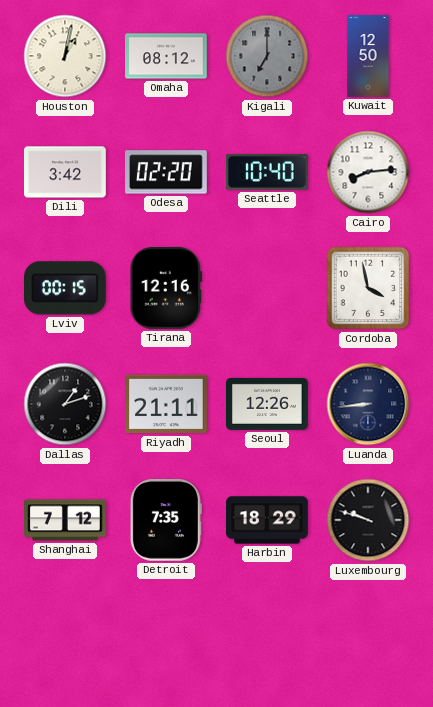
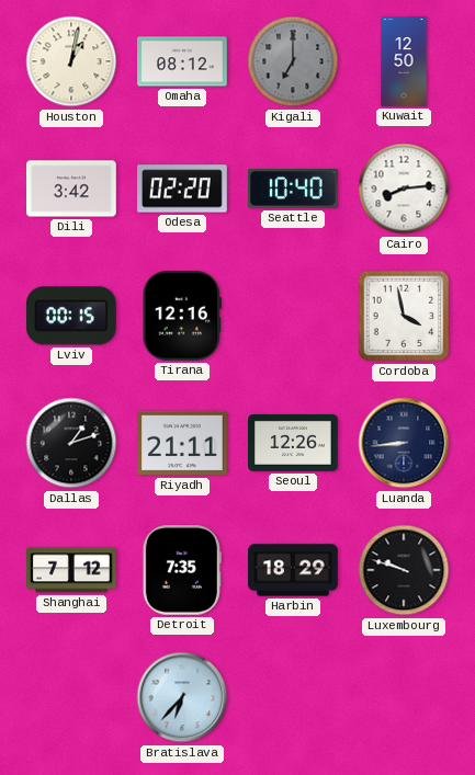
Bratislava: none -> 6:37
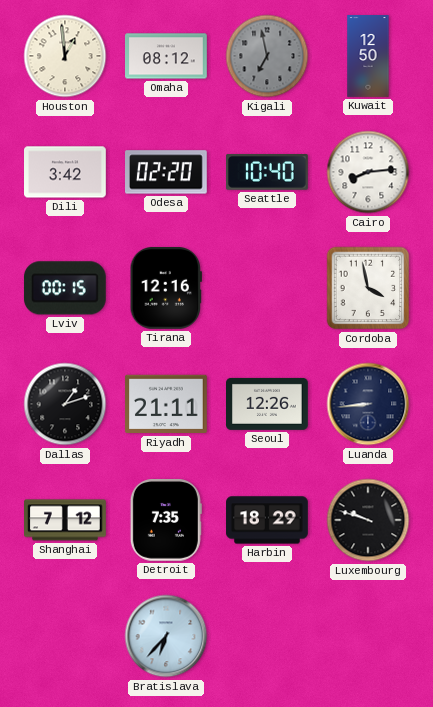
Houston: 1:02 -> 12:59
Kigali: 7:00 -> 6:58
